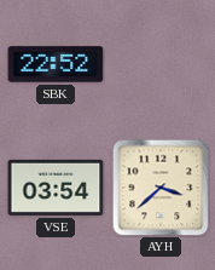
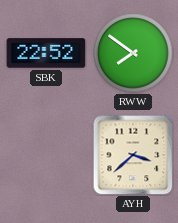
RWW: none -> 7:51
VSE: 03:54 -> none
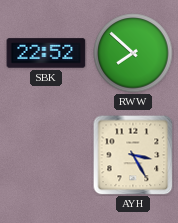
RWW: 7:51 -> 7:52
AYH: 3:38 -> 3:25
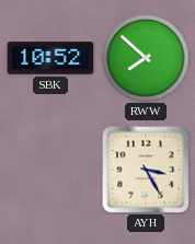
SBK: 22:52 -> 10:52
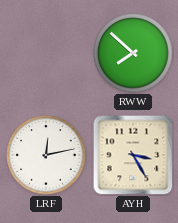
SBK: 10:52 -> none
LRF: none -> 12:13
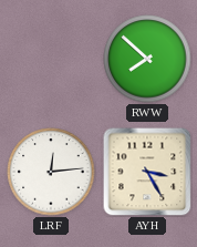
LRF: 12:13 -> 12:14
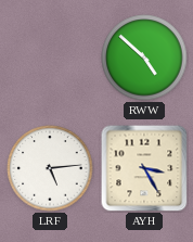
RWW: 7:52 -> 4:52
LRF: 12:14 -> 5:14
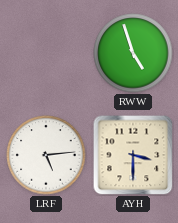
RWW: 4:52 -> 4:57
AYH: 3:25 -> 3:30
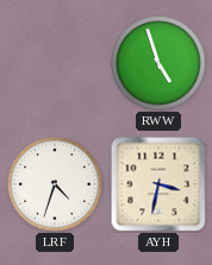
LRF: 5:14 -> 4:33
AYH: 3:30 -> 3:32
